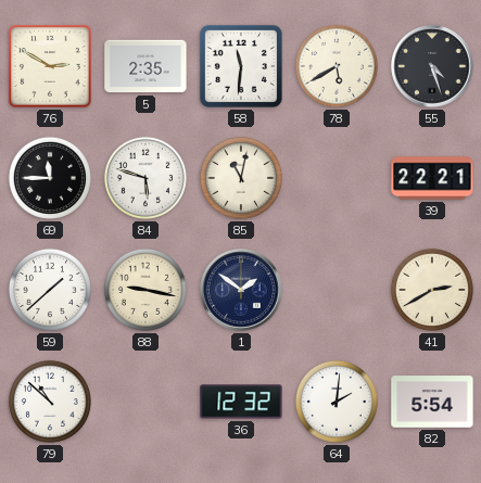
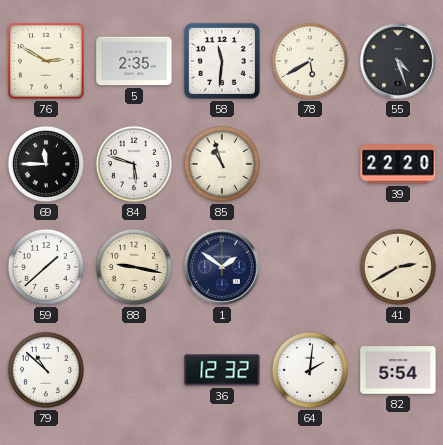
85: 11:02 -> 10:57
39: 22:21 -> 22:20
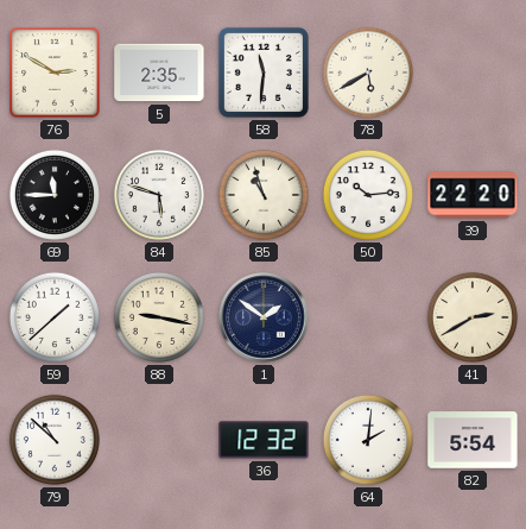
55: 4:27 -> none
50: none -> 10:14
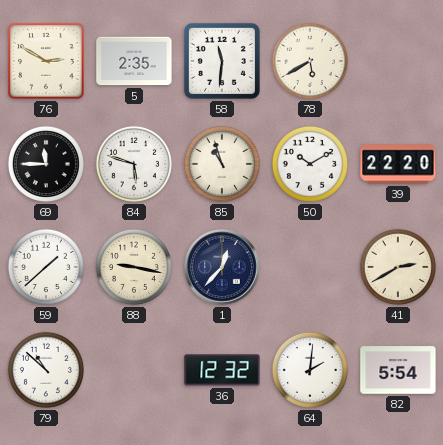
50: 10:14 -> 10:10
1: 1:51 -> 12:37
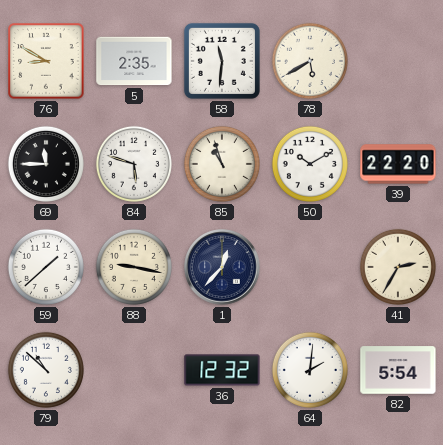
76: 2:50 -> 8:50
41: 2:40 -> 2:35
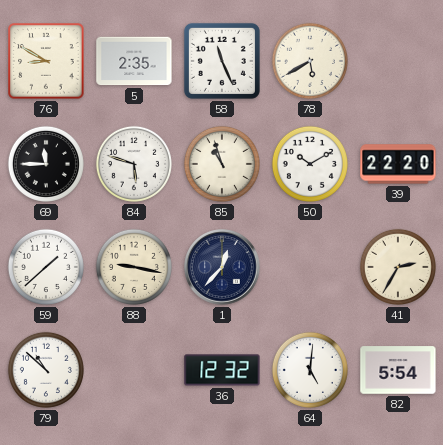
58: 11:31 -> 11:26
64: 2:01 -> 5:01
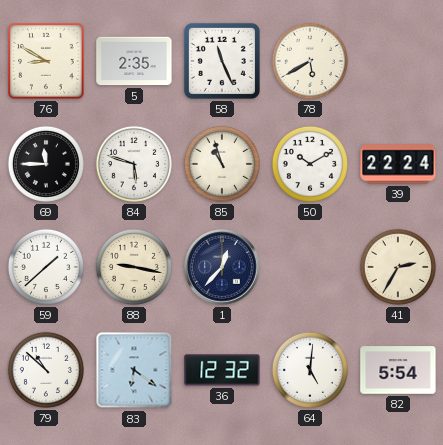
39: 22:20 -> 22:24
83: none -> 6:21
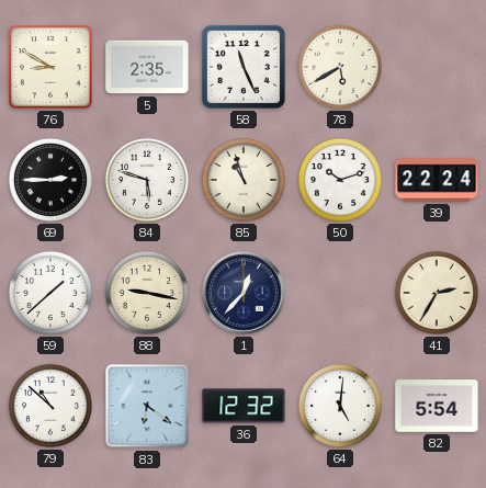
69: 11:45 -> 2:45
50: 10:10 -> 10:12
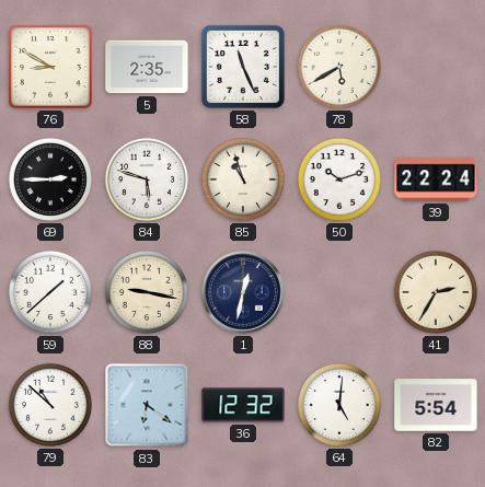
1: 12:37 -> 12:32
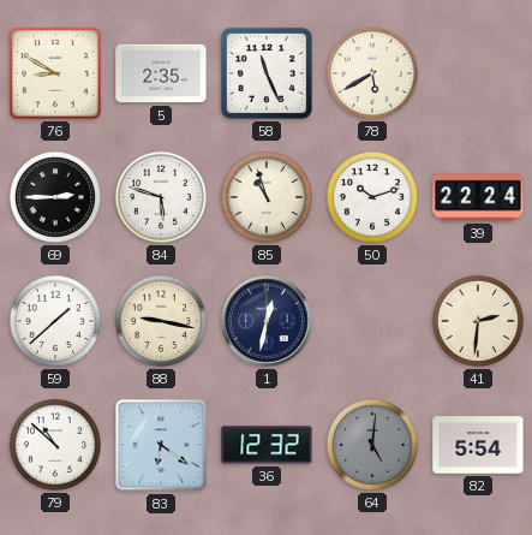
41: 2:35 -> 2:31
64 dial: white -> grey
